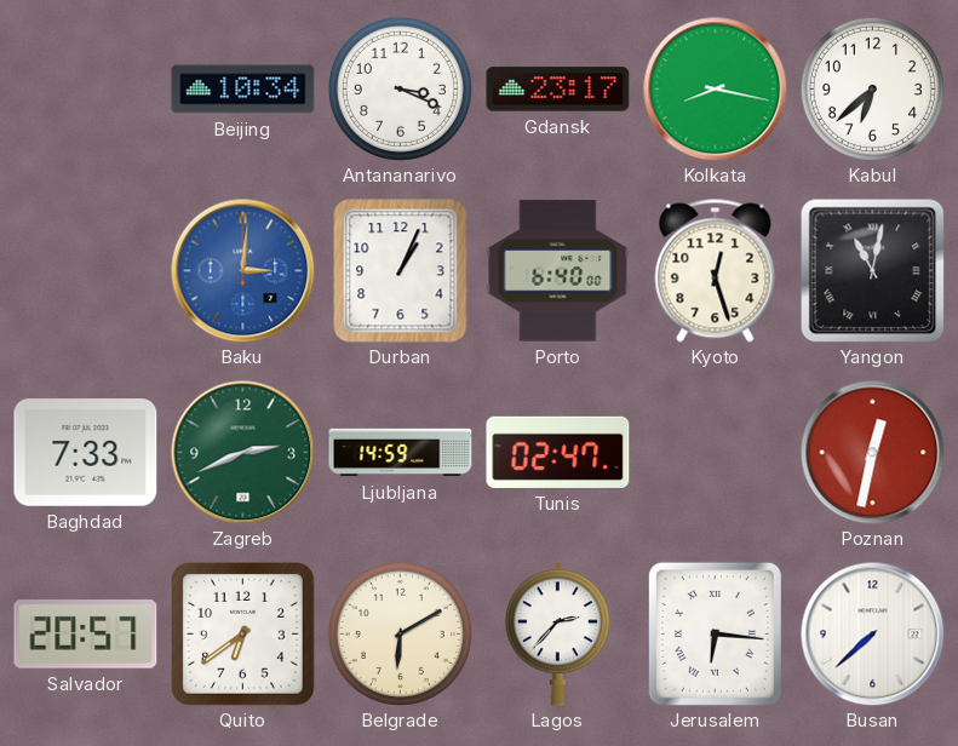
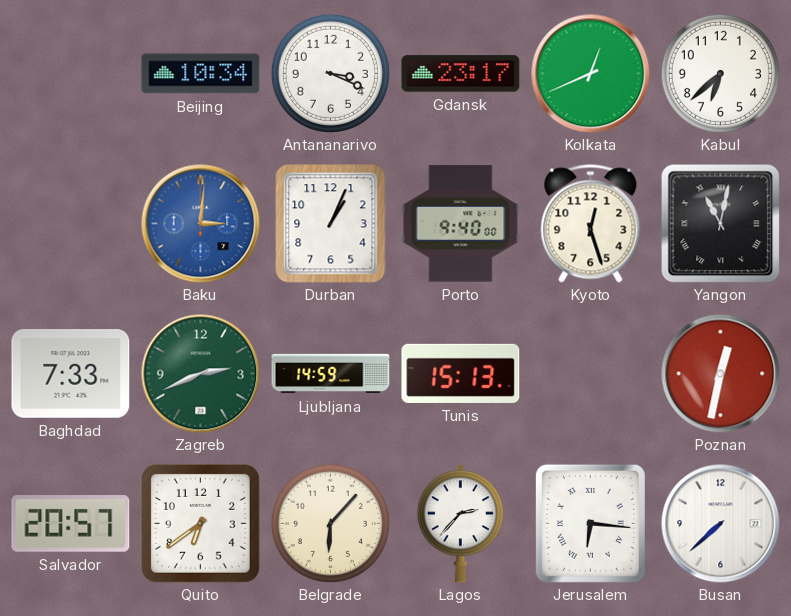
Kolkata: 8:17 -> 12:41
Porto: 6:40 -> 9:40
Tunis: 02:47 -> 15:13
Belgrade: 6:10 -> 6:07
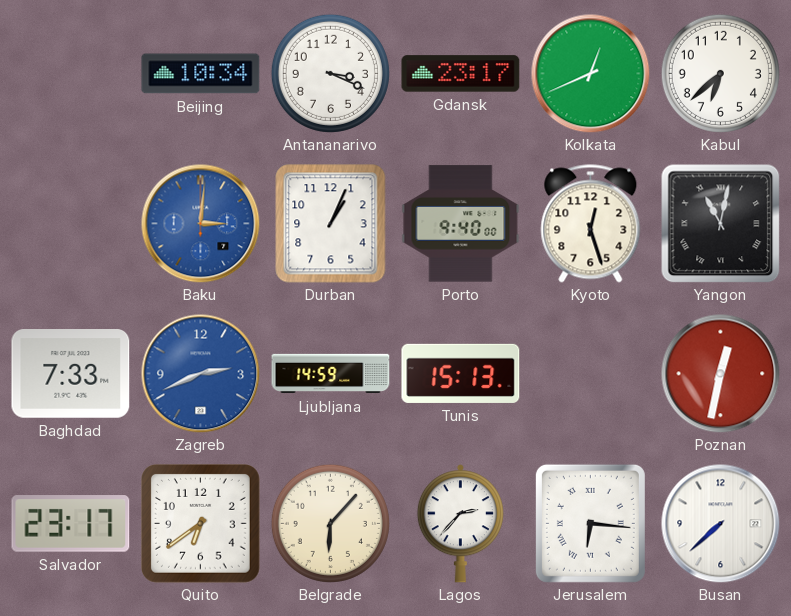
Zagreb dial: green -> blue
Salvador: 20:57 -> 23:17
